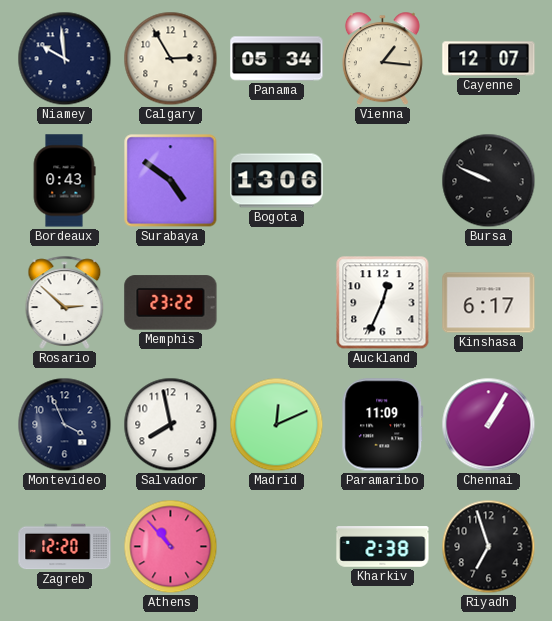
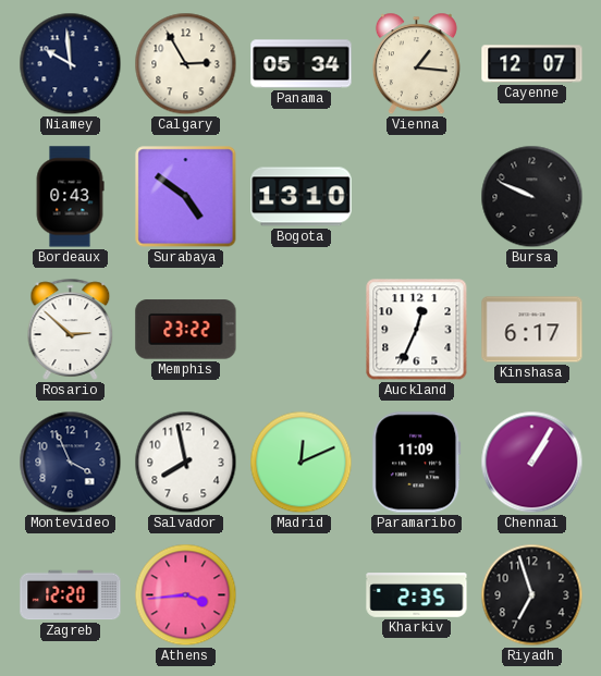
Bogota: 13:06 -> 13:10
Athens: 10:53 -> 3:44
Kharkiv: 2:38 -> 2:35
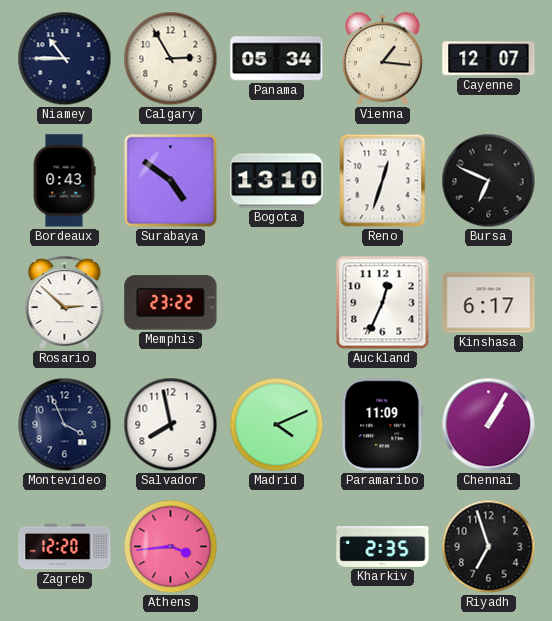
Niamey: 9:59 -> 10:45
Reno: none -> 12:33
Bursa: 9:49 -> 6:49
Madrid: 12:11 -> 4:11
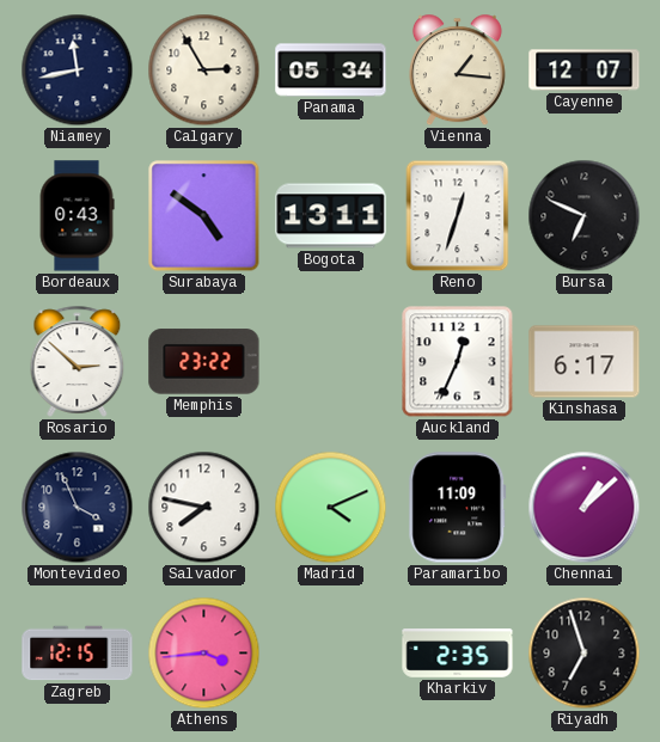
Niamey: 10:45 -> 11:43
Bogota: 13:10 -> 13:11
Salvador: 7:58 -> 7:47
Chennai: 1:05 -> 1:08
Zagreb: 12:20 -> 12:15
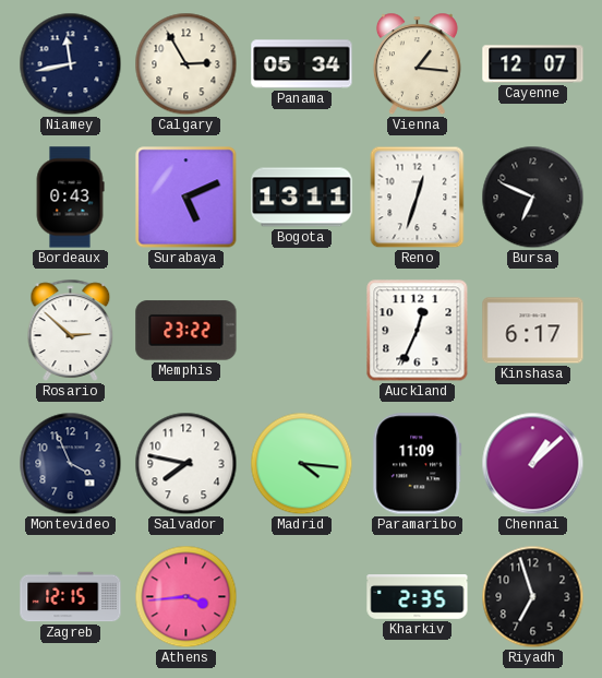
Surabaya: 4:51 -> 5:11
Madrid: 4:11 -> 4:16
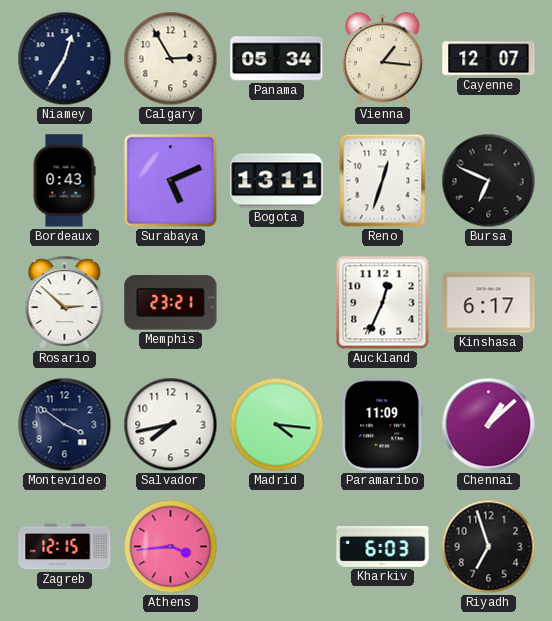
Niamey: 11:43 -> 12:35
Memphis: 23:22 -> 23:21
Montevideo: 3:56 -> 3:51
Salvador: 7:47 -> 7:43
Kharkiv: 2:35 -> 6:03
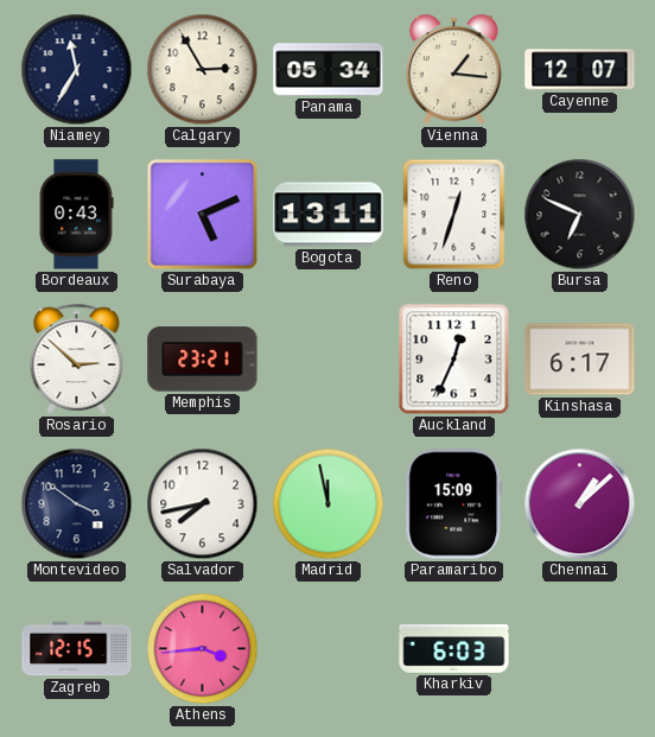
Niamey: 12:35 -> 11:35
Madrid: 4:16 -> 11:58
Paramaribo: 11:09 -> 15:09
Riyadh: 6:57 -> none
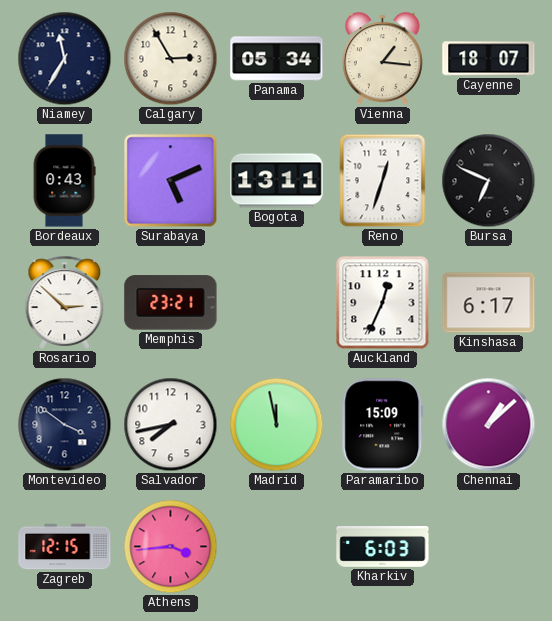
Cayenne: 12:07 -> 18:07
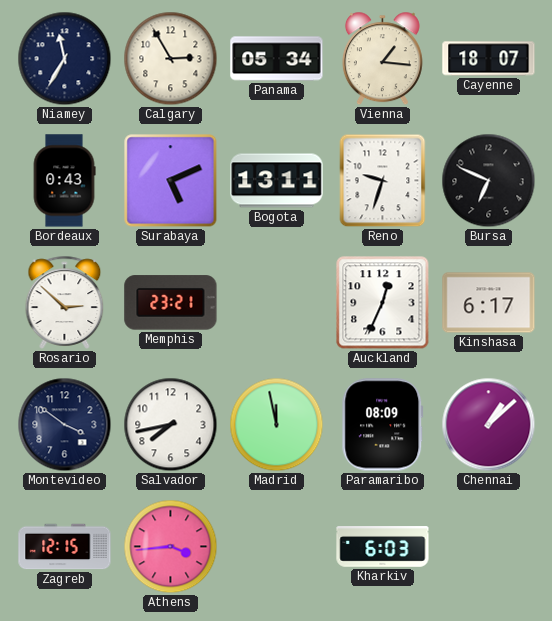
Reno: 12:33 -> 9:33
Paramaribo: 15:09 -> 08:09
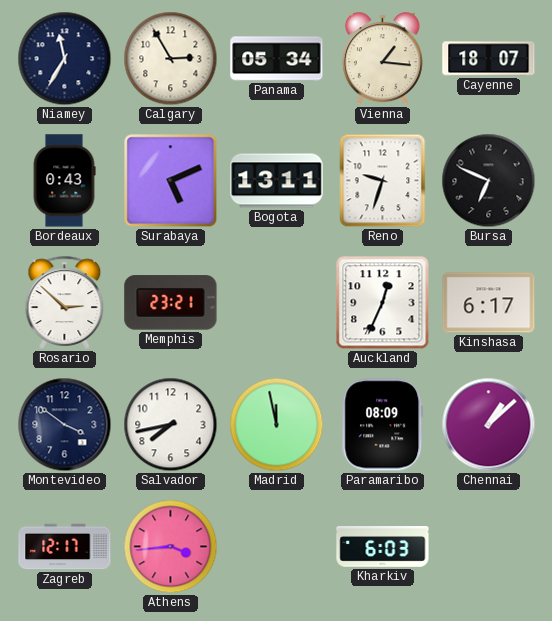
Zagreb: 12:15 -> 12:17
